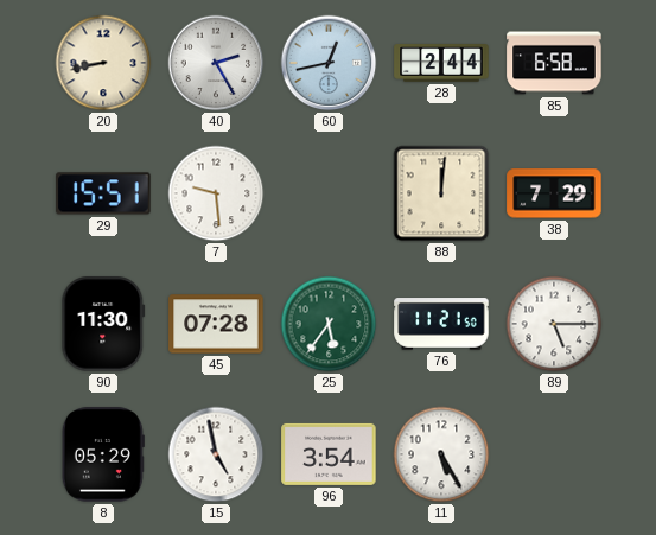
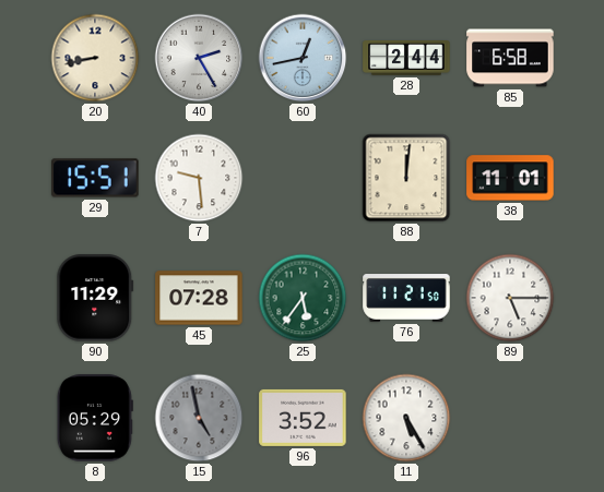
38: 7:29 -> 11:01
90: 11:30 -> 11:29
15 dial: white -> grey
96: 3:54 -> 3:52
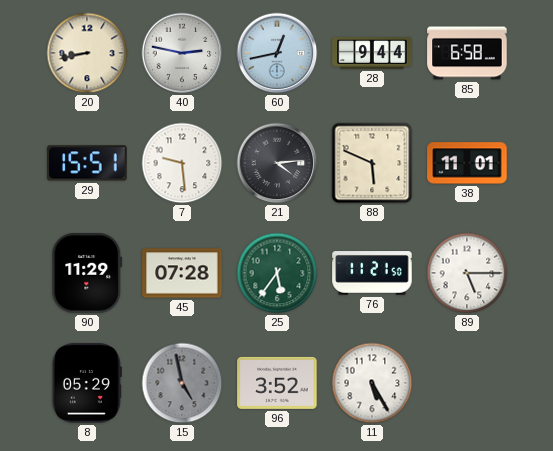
40: 2:25 -> 2:47
28: 2:44 -> 9:44
21: none -> 4:14
88: 12:01 -> 5:49
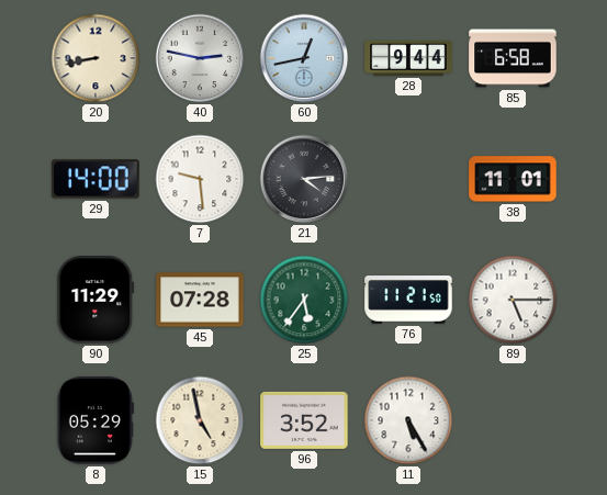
29: 15:51 -> 14:00
88: 5:49 -> none
15 dial: grey -> cream
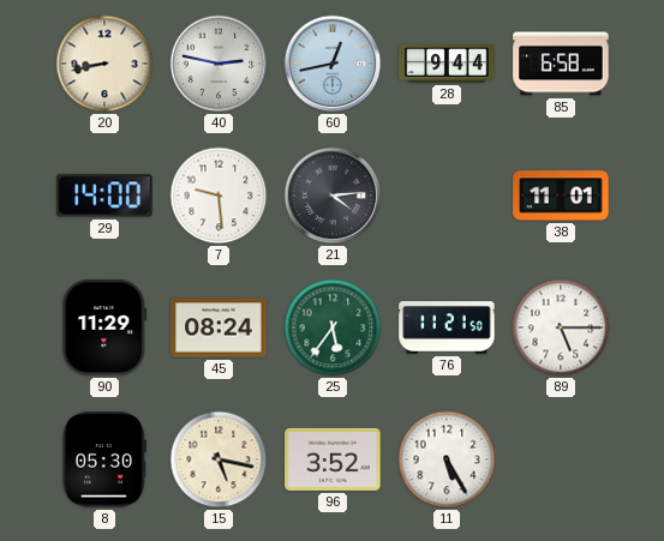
45: 07:28 -> 08:24
8: 05:29 -> 05:30
15: 4:58 -> 5:17
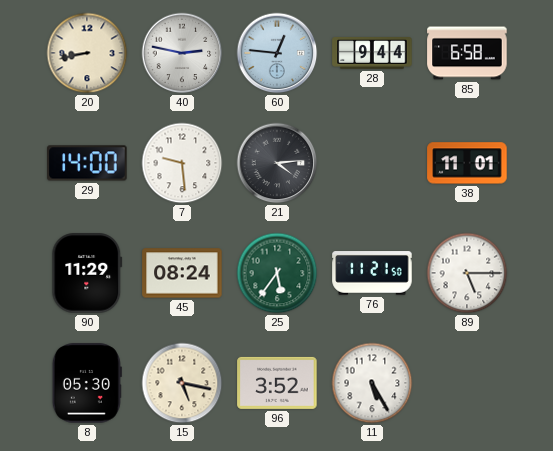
60: 12:43 -> 12:46
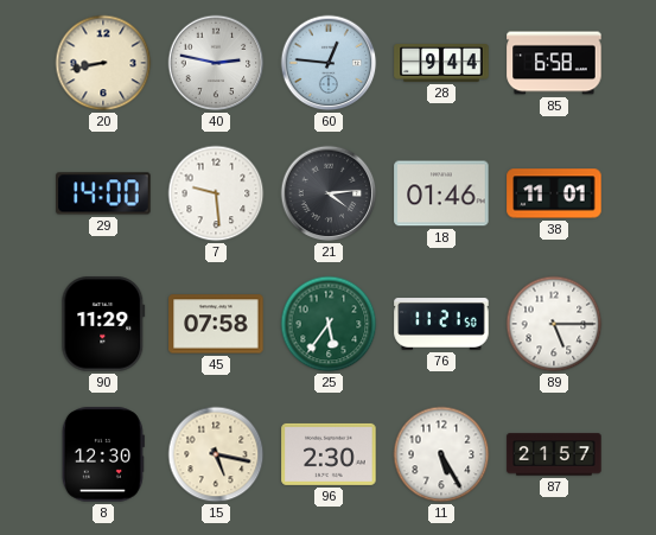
18: none -> 01:46
45: 08:24 -> 07:58
8: 05:30 -> 12:30
96: 3:52 -> 2:30
87: none -> 21:57
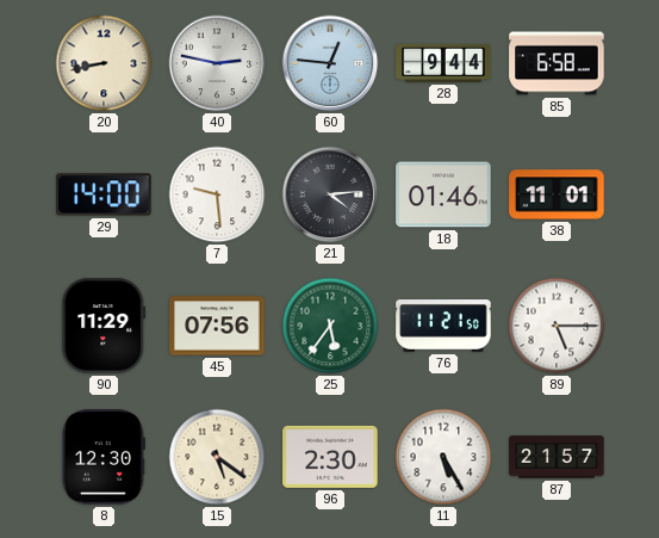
45: 07:58 -> 07:56
15: 5:17 -> 5:21
